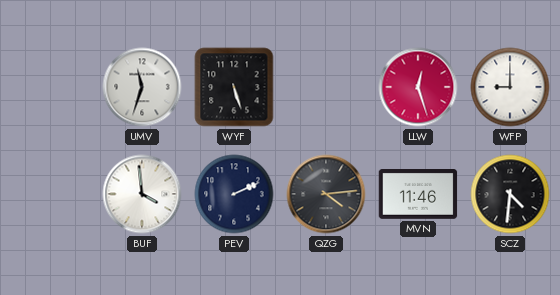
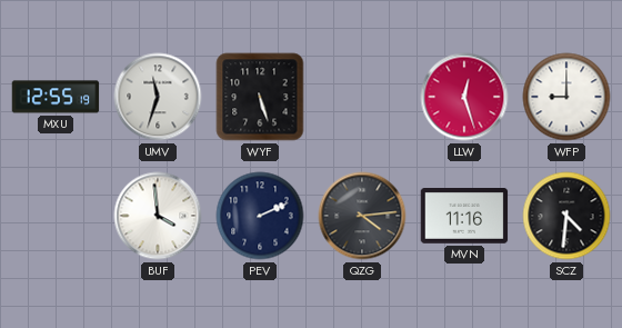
MXU: none -> 12:55
MVN: 11:46 -> 11:16
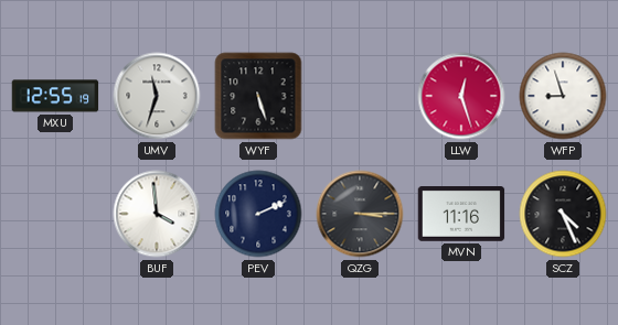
WFP: 9:00 -> 8:57
QZG: 4:14 -> 3:15
SCZ: 4:31 -> 4:26
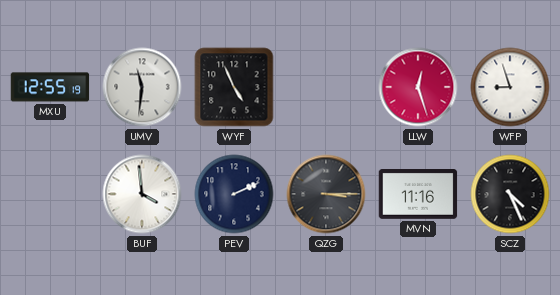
UMV: 11:33 -> 11:31
WYF: 5:27 -> 4:56
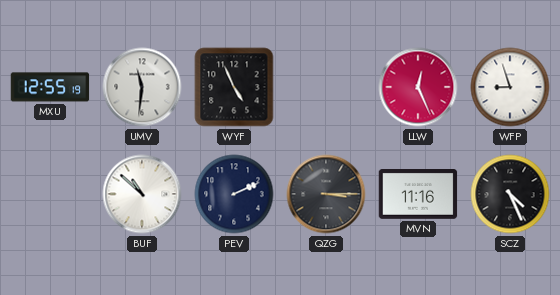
LLW: 12:27 -> 12:26
BUF: 3:59 -> 10:52
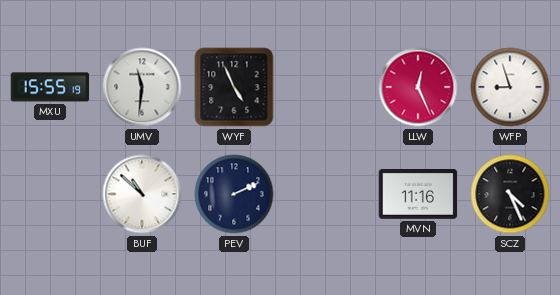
MXU: 12:55 -> 15:55
QZG: 3:15 -> none
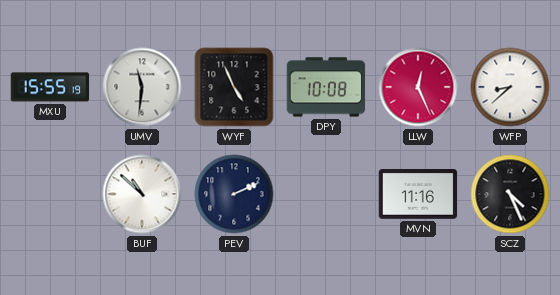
DPY: none -> 10:08
WFP: 8:57 -> 8:38
